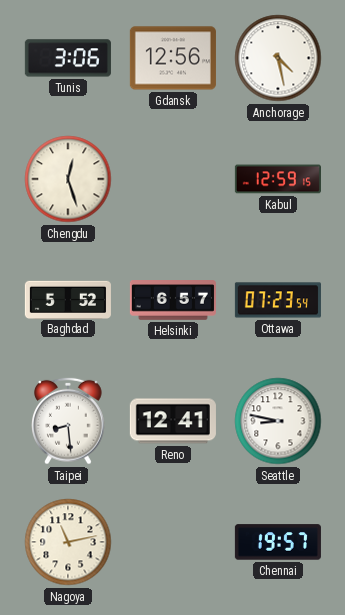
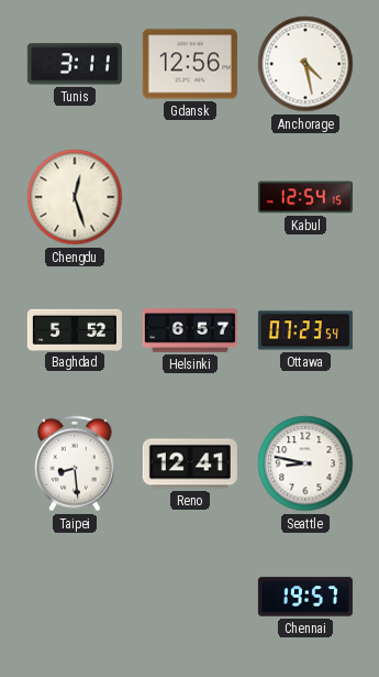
Tunis: 3:06 -> 3:11
Kabul: 12:59 -> 12:54
Nagoya: 11:13 -> none
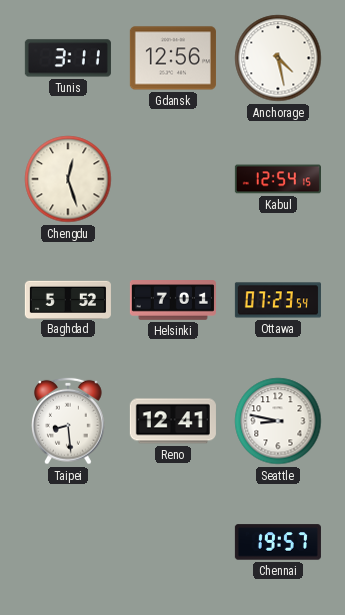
Helsinki: 6:57 -> 7:01
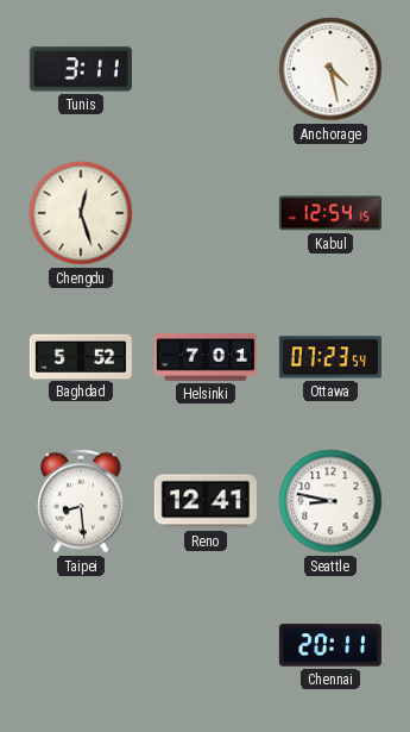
Gdansk: 12:56 -> none
Chennai: 19:57 -> 20:11
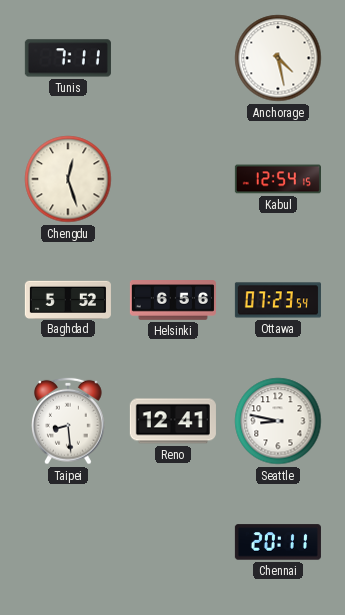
Tunis: 3:11 -> 7:11
Helsinki: 7:01 -> 6:56
